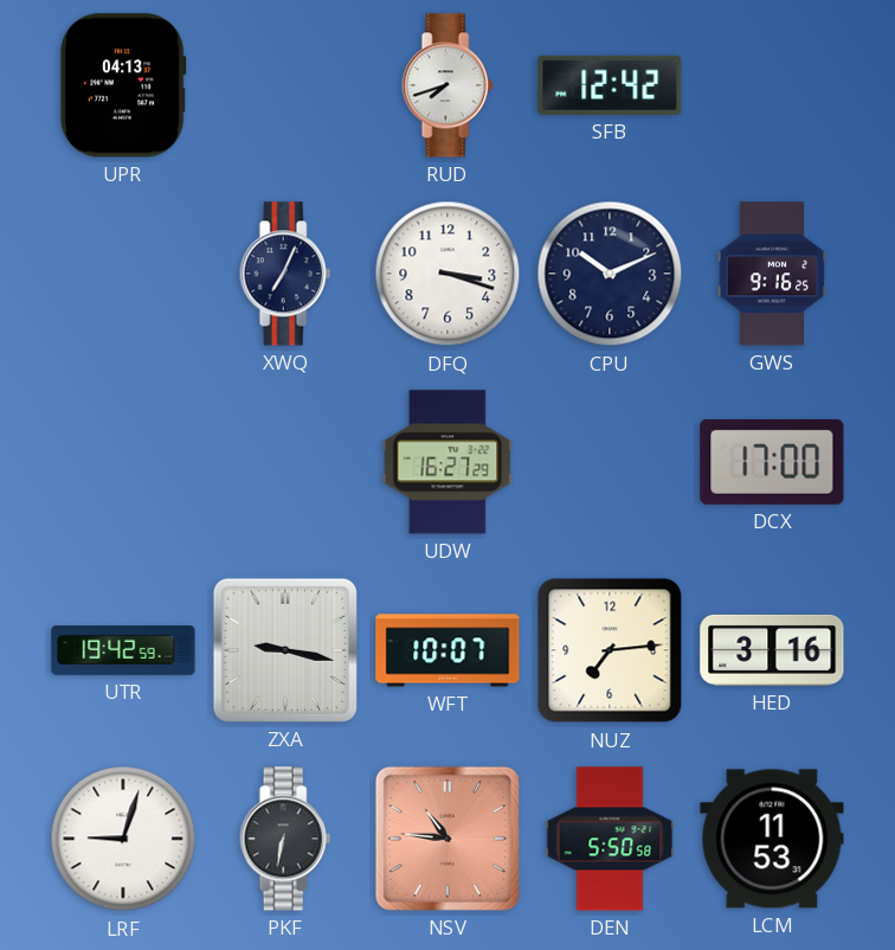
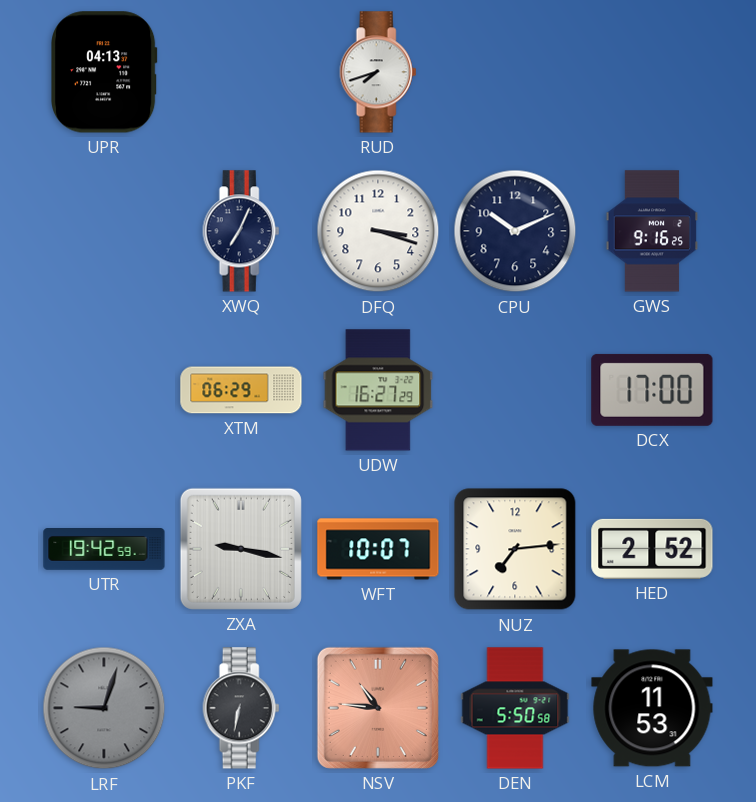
SFB: 12:42 -> none
XTM: none -> 06:29
HED: 3:16 -> 2:52
LRF dial: white -> grey
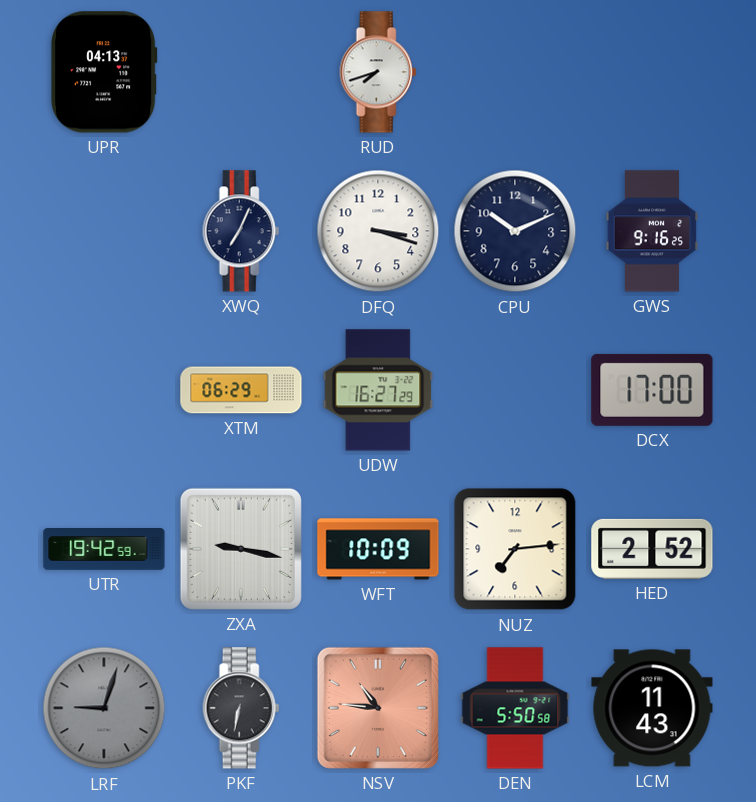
WFT: 10:07 -> 10:09
LCM: 11:53 -> 11:43
